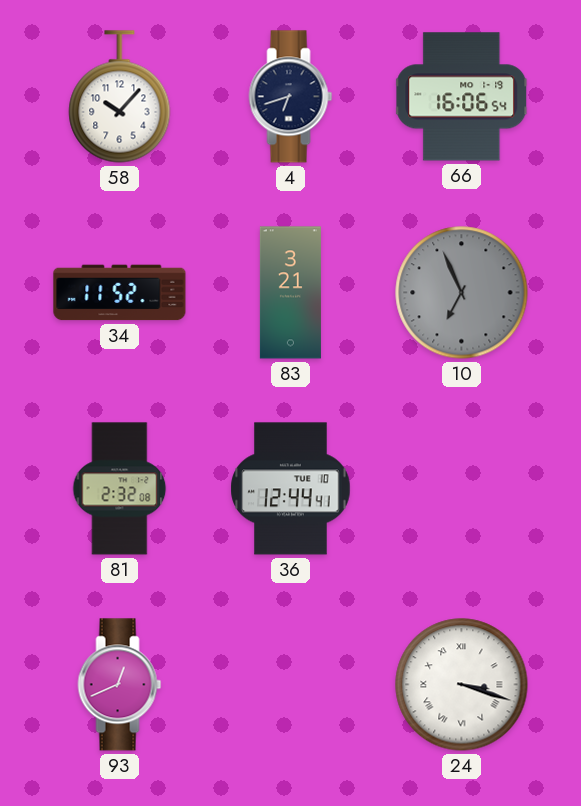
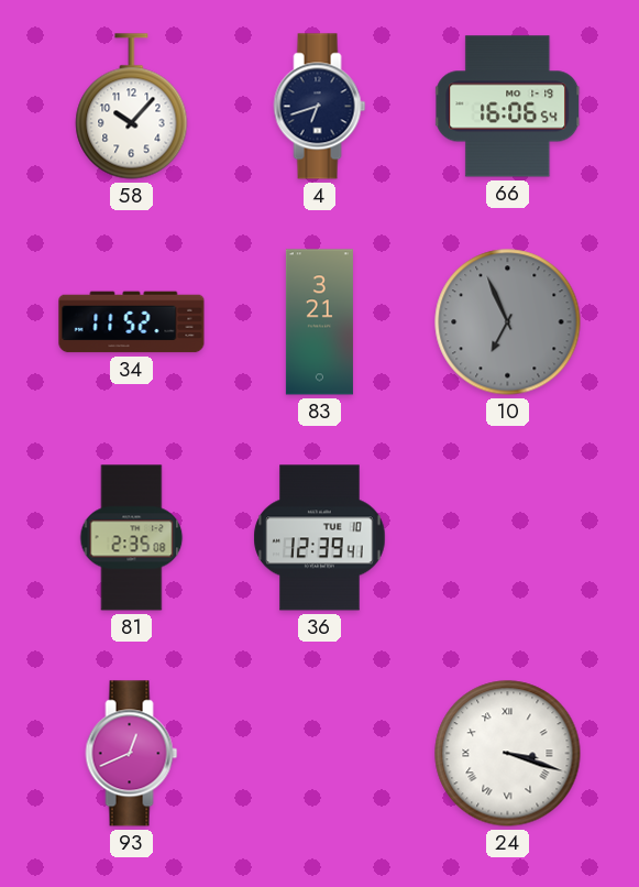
81: 2:32 -> 2:35
36: 12:44 -> 12:39
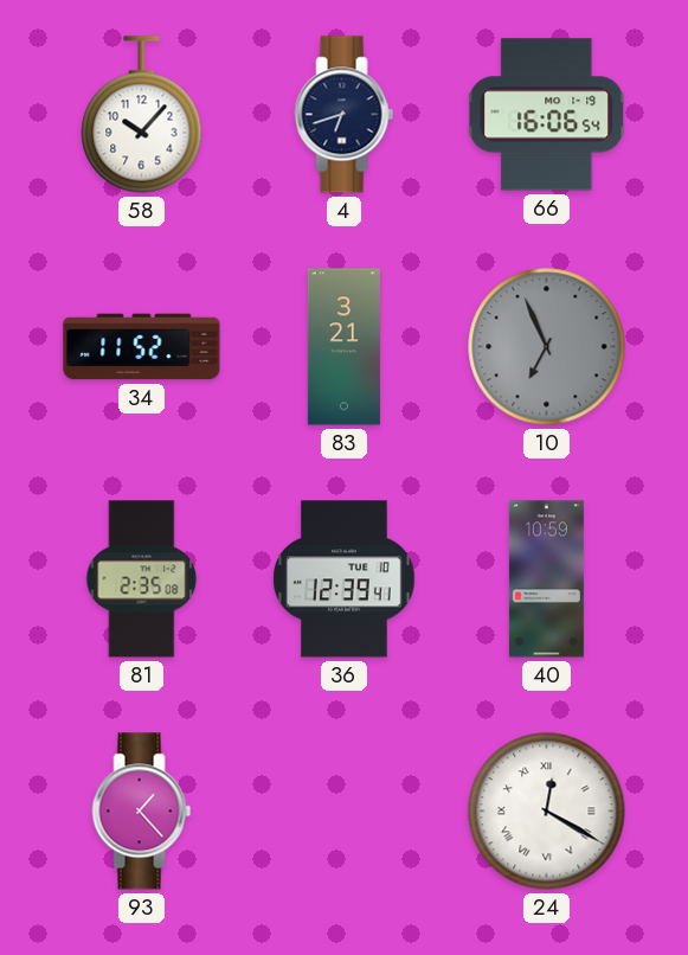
40: none -> 10:59
93: 12:41 -> 1:23
24: 3:18 -> 12:20
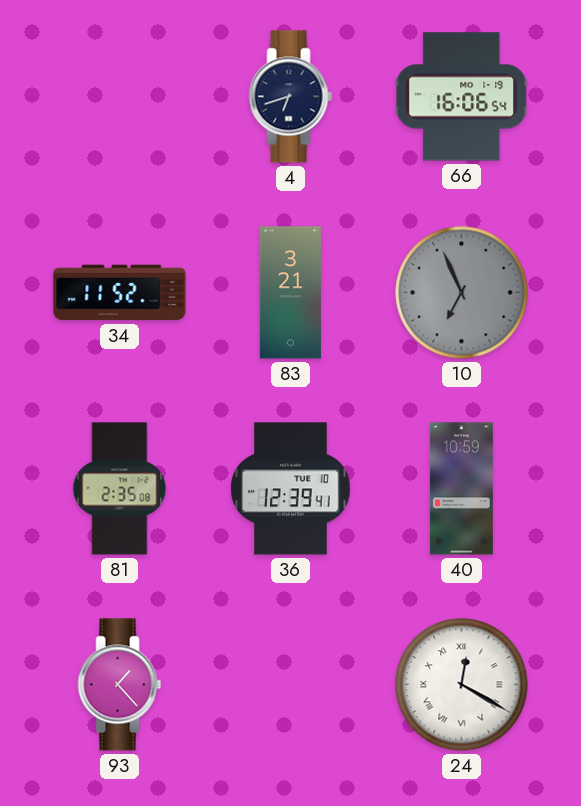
58: 10:07 -> none
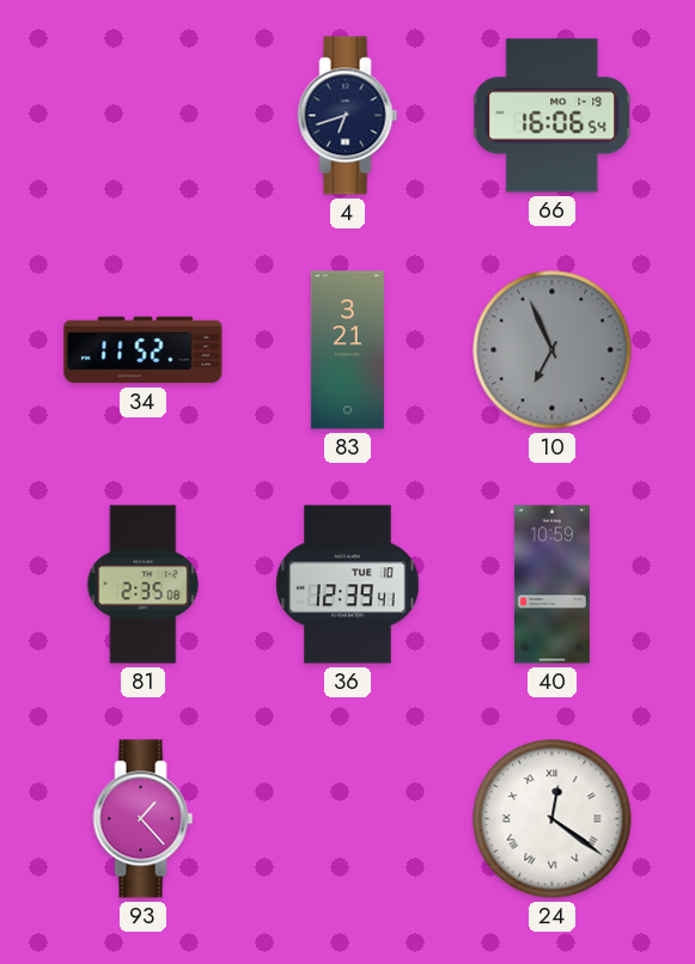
24: 12:20 -> 12:21
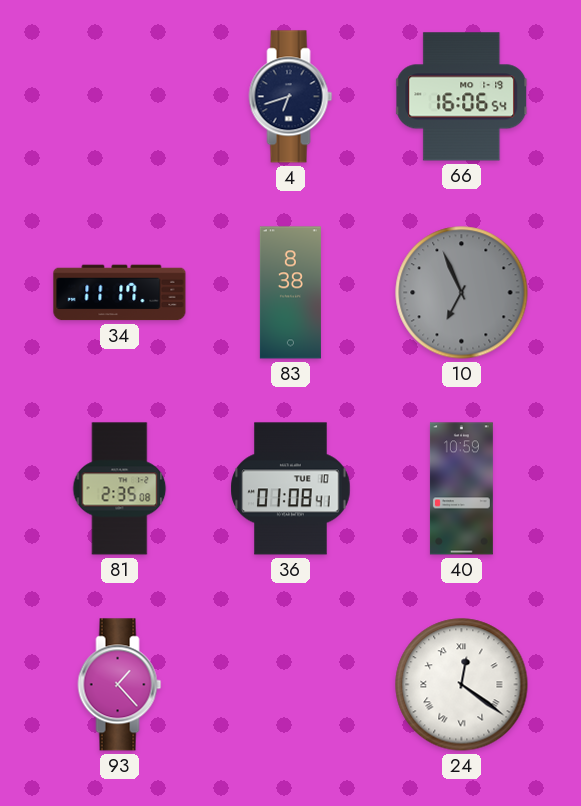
34: 11:52 -> 11:17
83: 3:21 -> 8:38
36: 12:39 -> 01:08
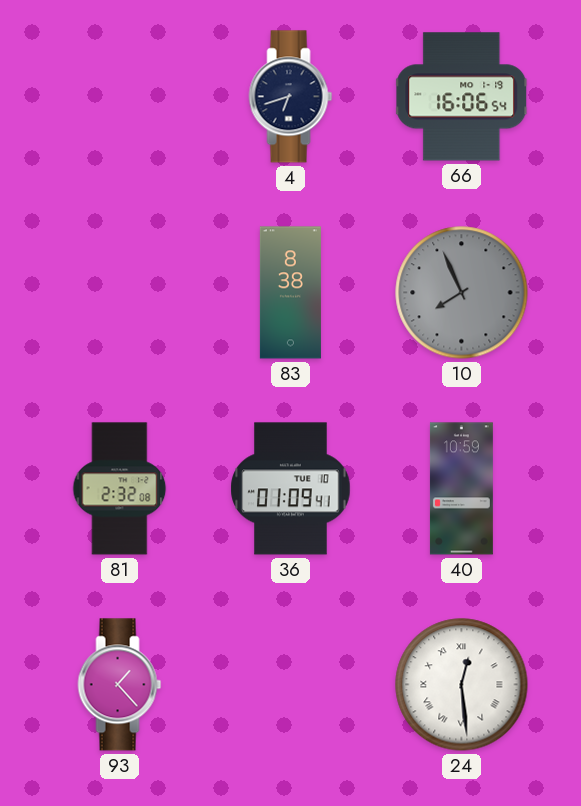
34: 11:17 -> none
10: 6:56 -> 7:56
81: 2:35 -> 2:32
36: 01:08 -> 01:09
24: 12:21 -> 12:29
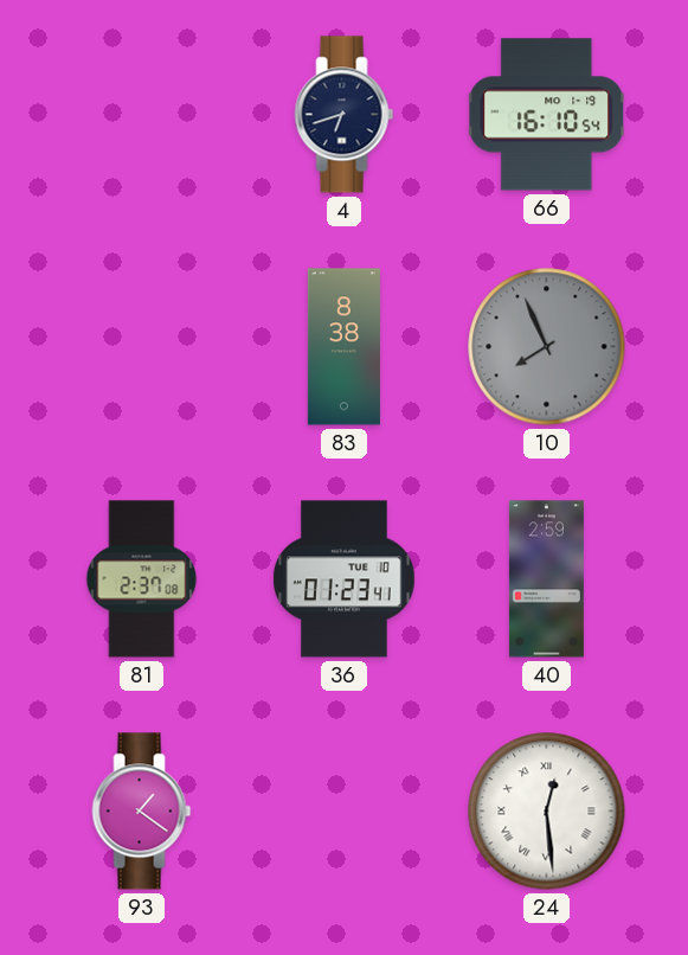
66: 16:06 -> 16:10
81: 2:32 -> 2:37
36: 01:09 -> 01:23
40: 10:59 -> 2:59
93: 1:23 -> 1:21
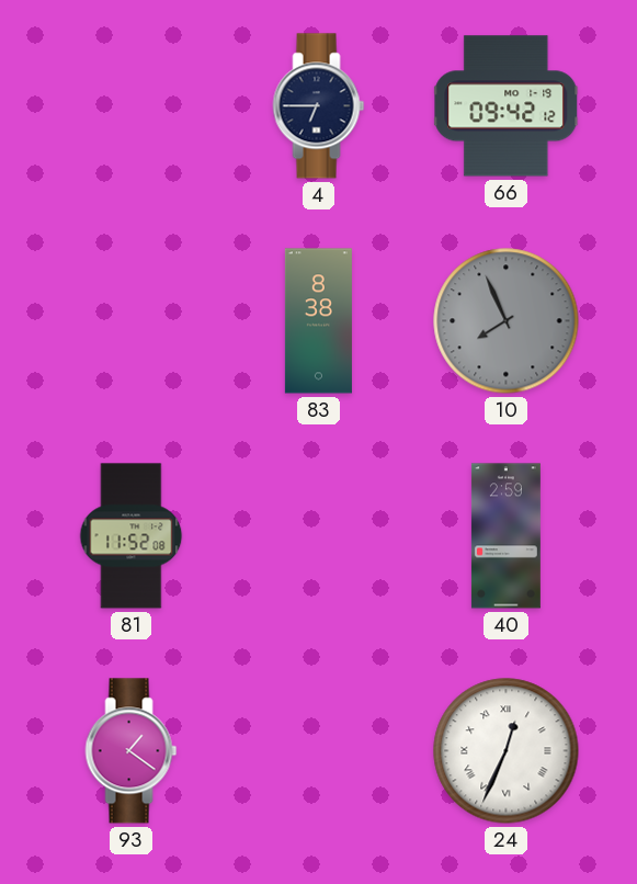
4: 6:42 -> 6:45
66: 16:10 -> 09:42
81: 2:37 -> 11:52
36: 01:23 -> none
24: 12:29 -> 12:34
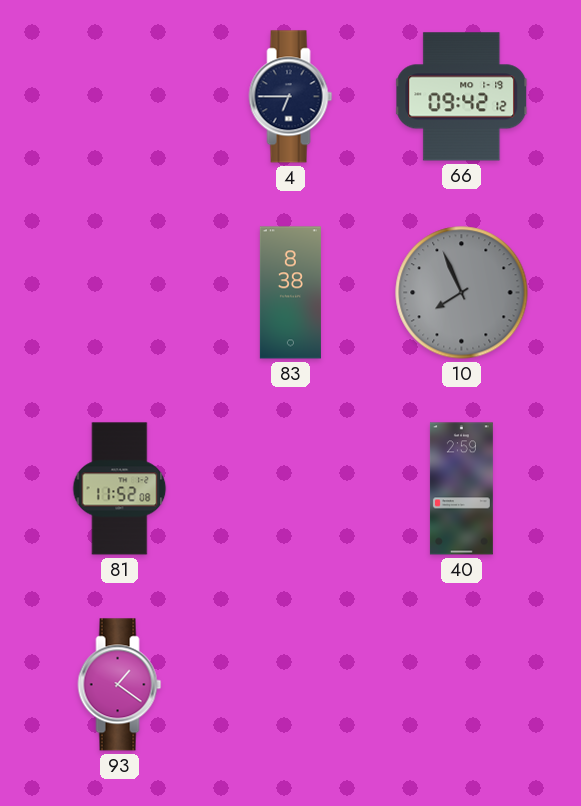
24: 12:34 -> none
